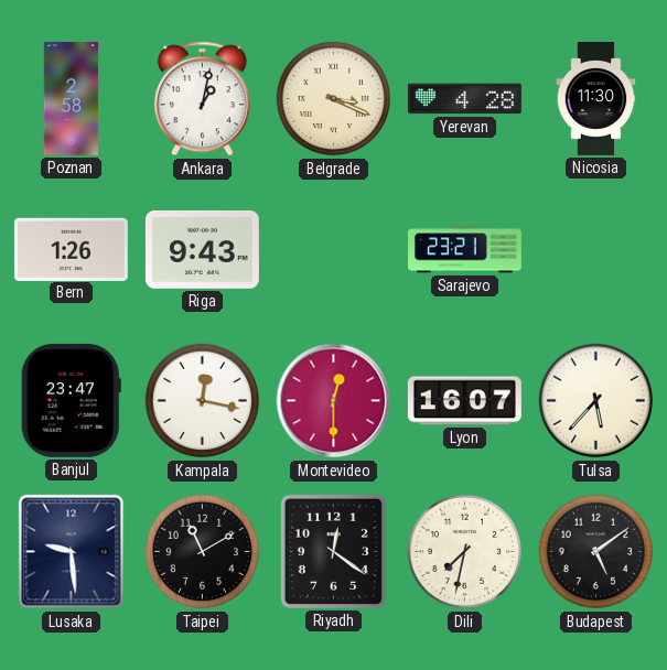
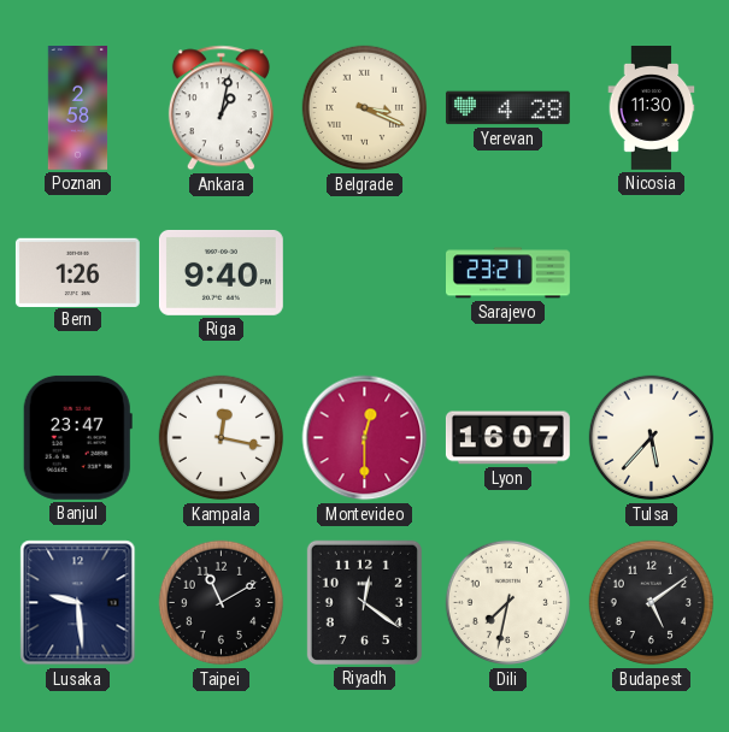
Riga: 9:43 -> 9:40
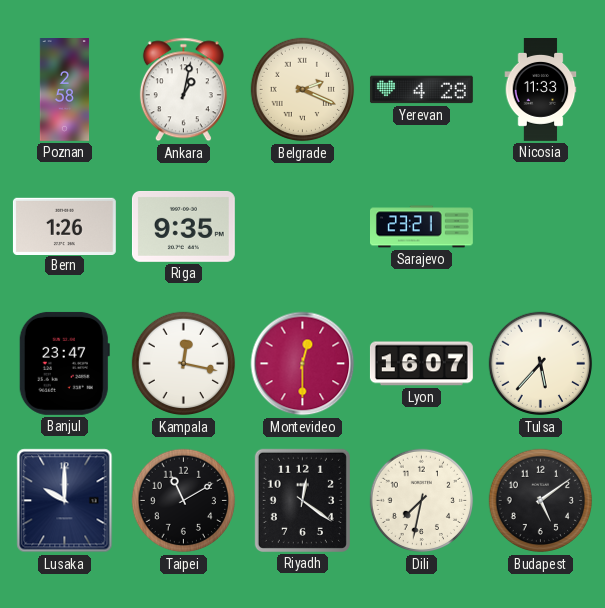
Belgrade: 3:19 -> 2:19
Nicosia: 11:30 -> 11:33
Riga: 9:40 -> 9:35
Lusaka: 9:29 -> 10:00
